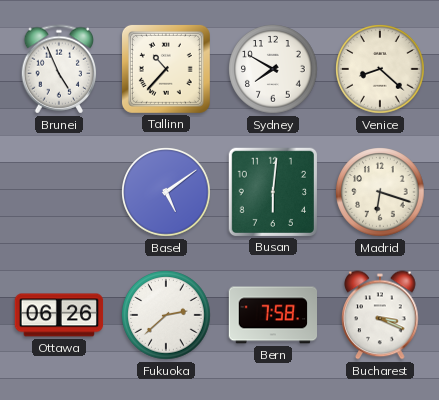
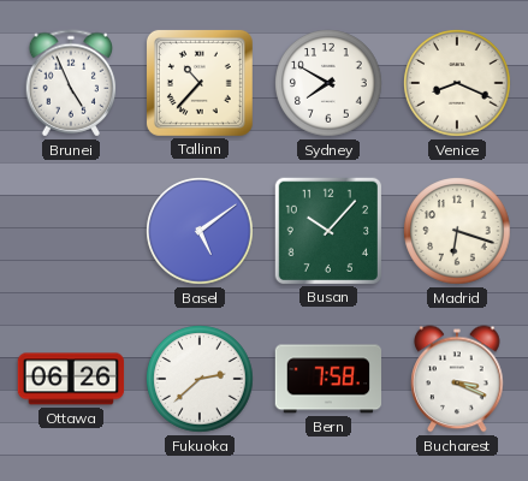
Venice: 8:22 -> 8:19
Busan: 6:01 -> 10:07
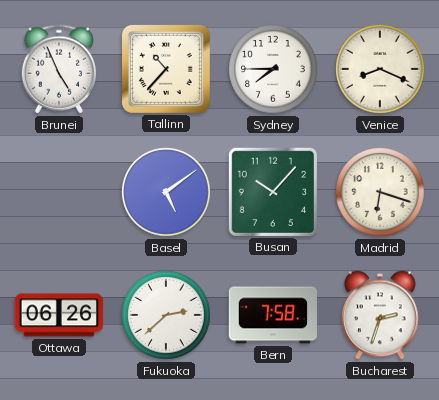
Sydney: 7:50 -> 7:45
Bucharest: 3:19 -> 2:33
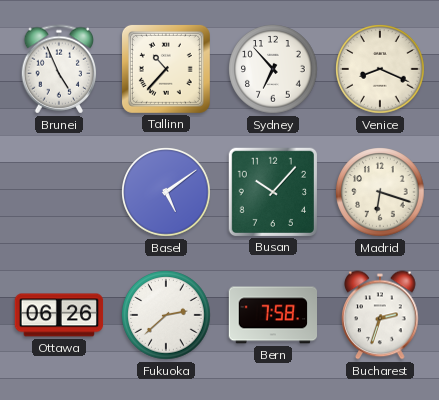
Sydney: 7:45 -> 6:53
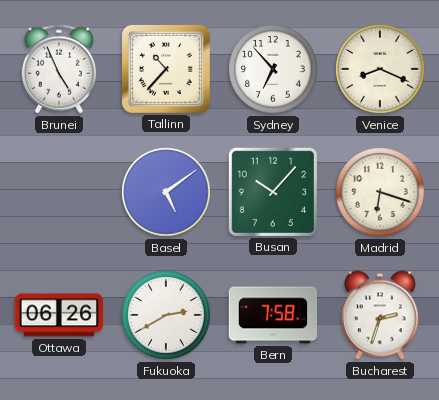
Fukuoka: 2:38 -> 2:40
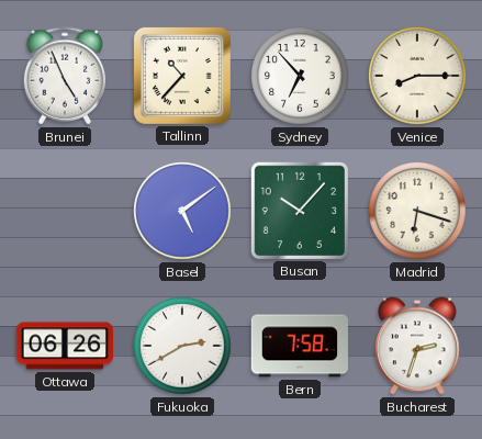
Venice: 8:19 -> 8:15
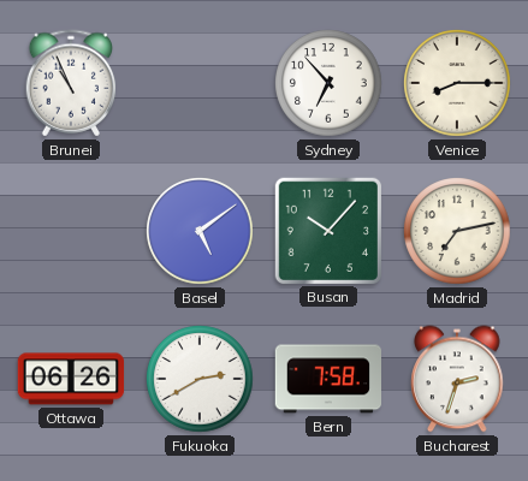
Brunei: 4:56 -> 10:56
Tallinn: 10:37 -> none
Madrid: 6:18 -> 7:13
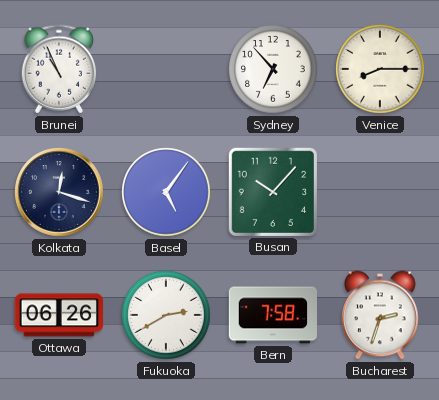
Kolkata: none -> 12:18
Basel: 5:09 -> 5:06
Madrid: 7:13 -> none
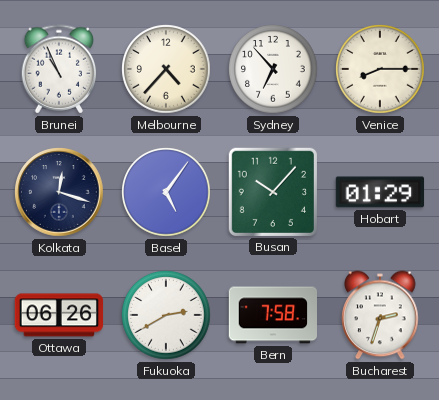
Melbourne: none -> 4:37
Hobart: none -> 01:29
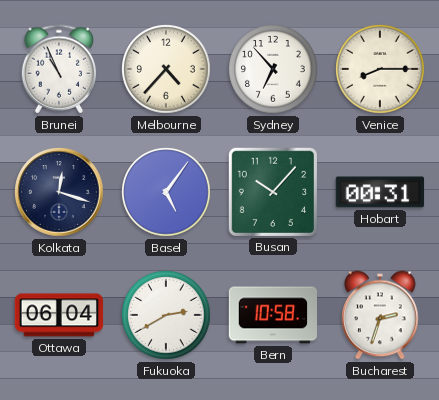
Hobart: 01:29 -> 00:31
Ottawa: 06:26 -> 06:04
Bern: 7:58 -> 10:58
